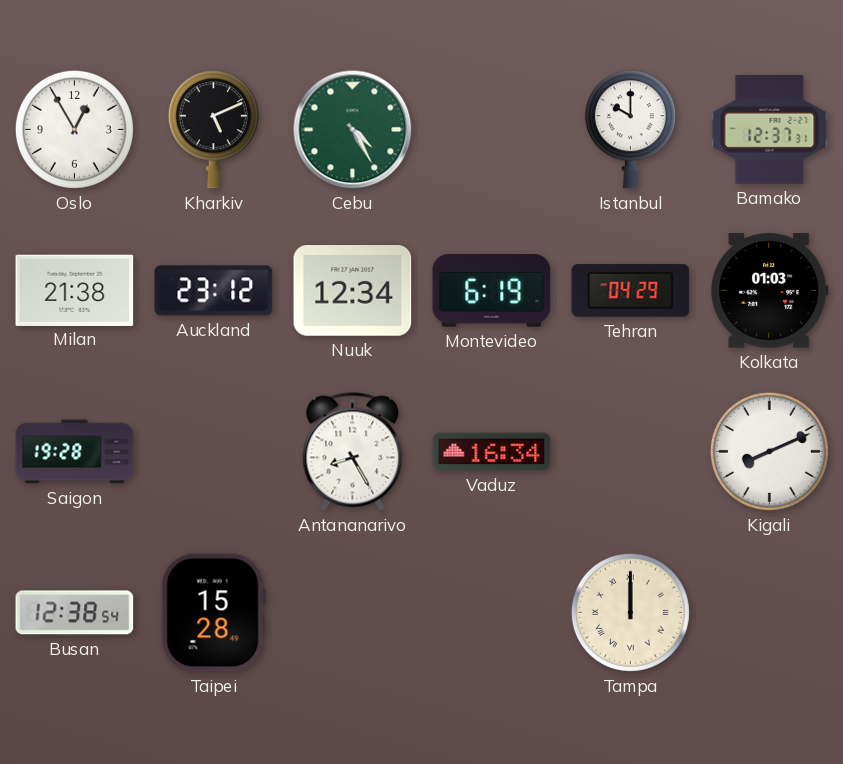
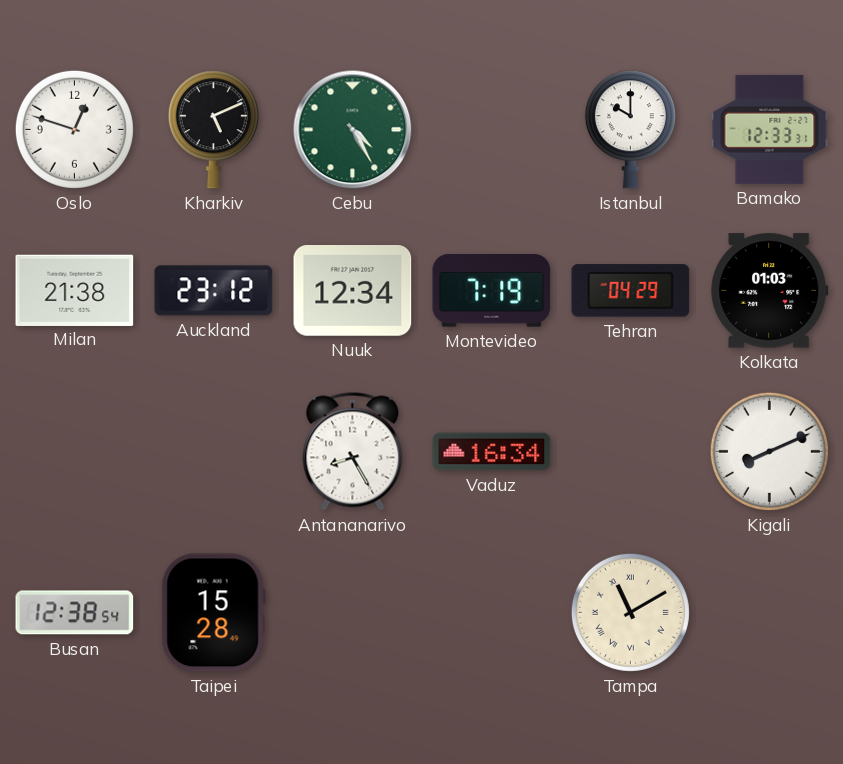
Oslo: 12:55 -> 12:48
Bamako: 12:37 -> 12:33
Montevideo: 6:19 -> 7:19
Saigon: 19:28 -> none
Tampa: 12:00 -> 11:10
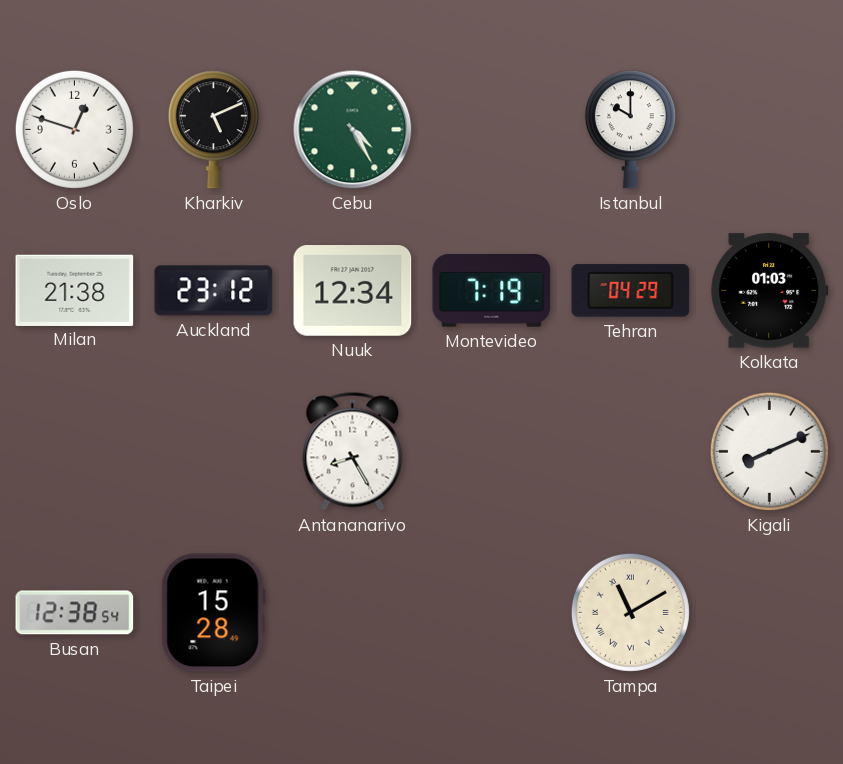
Bamako: 12:33 -> none
Vaduz: 16:34 -> none
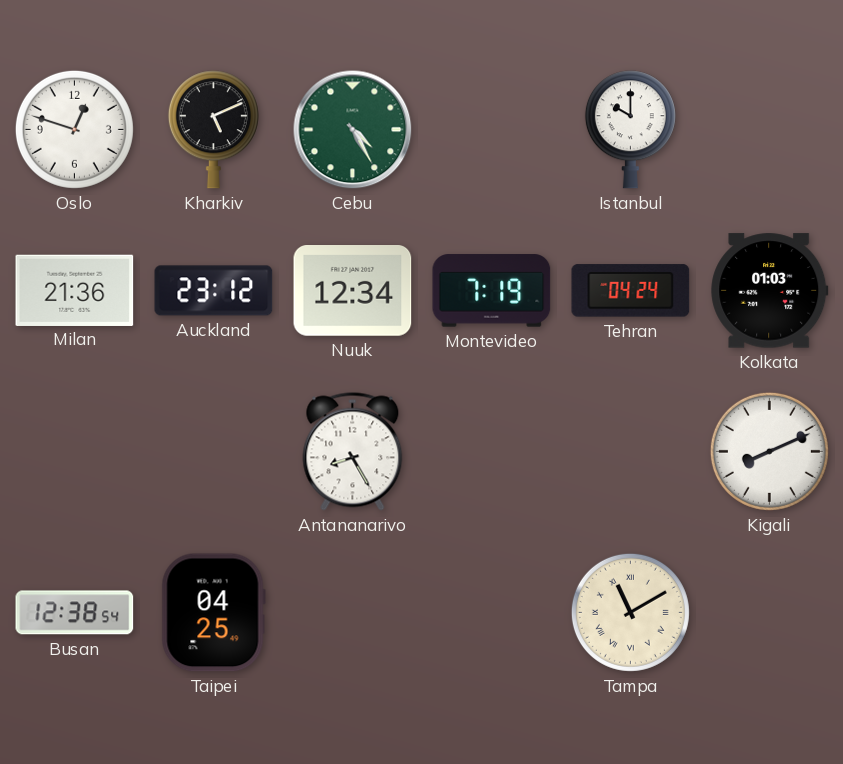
Milan: 21:38 -> 21:36
Tehran: 04:29 -> 04:24
Taipei: 15:28 -> 04:25
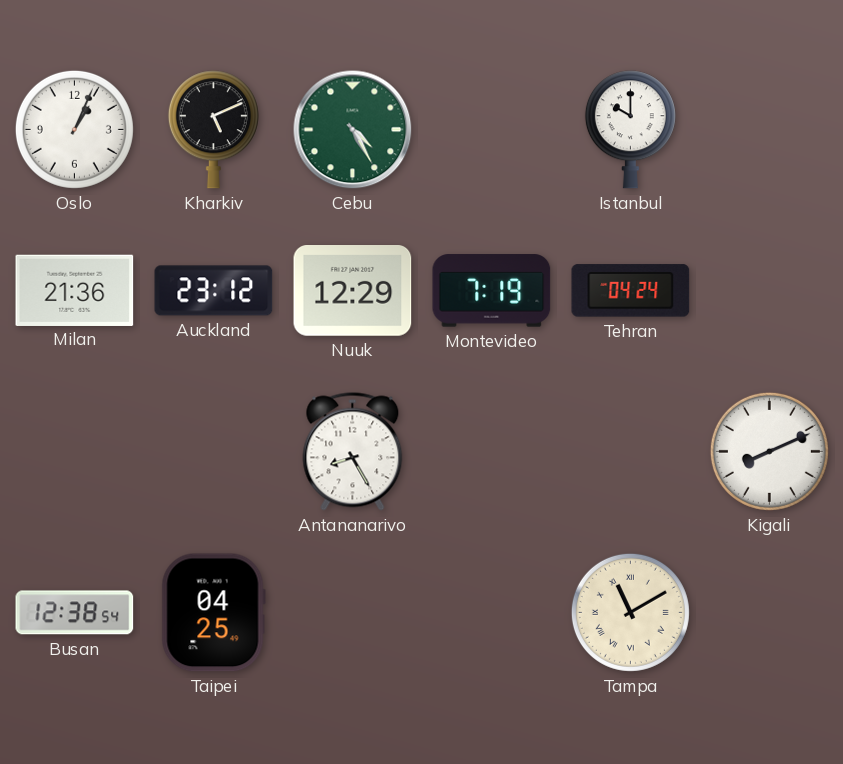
Oslo: 12:48 -> 1:04
Nuuk: 12:34 -> 12:29
Kolkata: 01:03 -> none
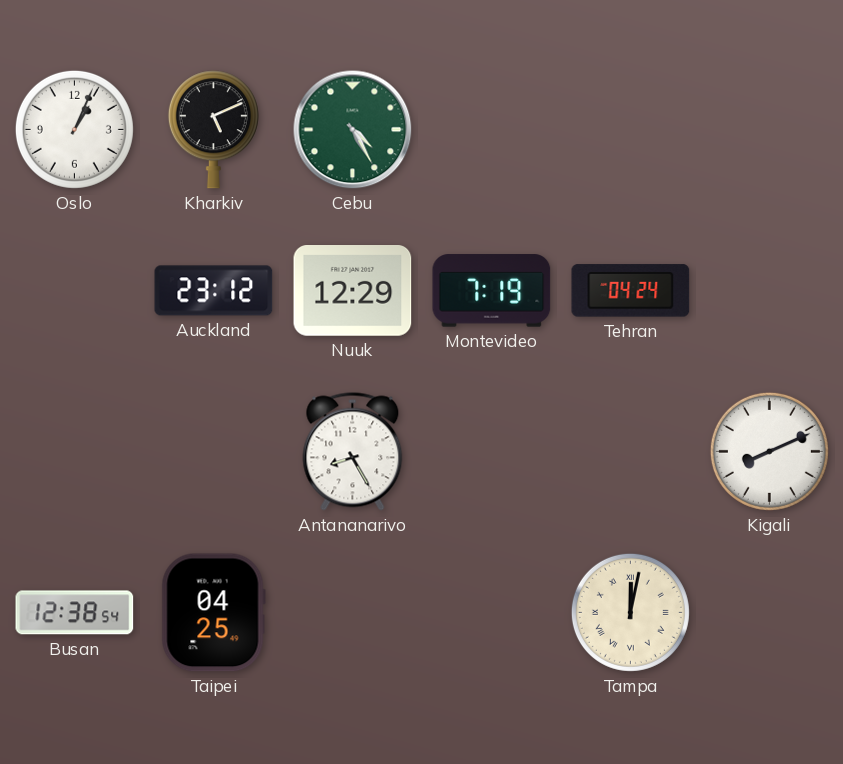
Istanbul: 10:00 -> none
Milan: 21:36 -> none
Tampa: 11:10 -> 12:02
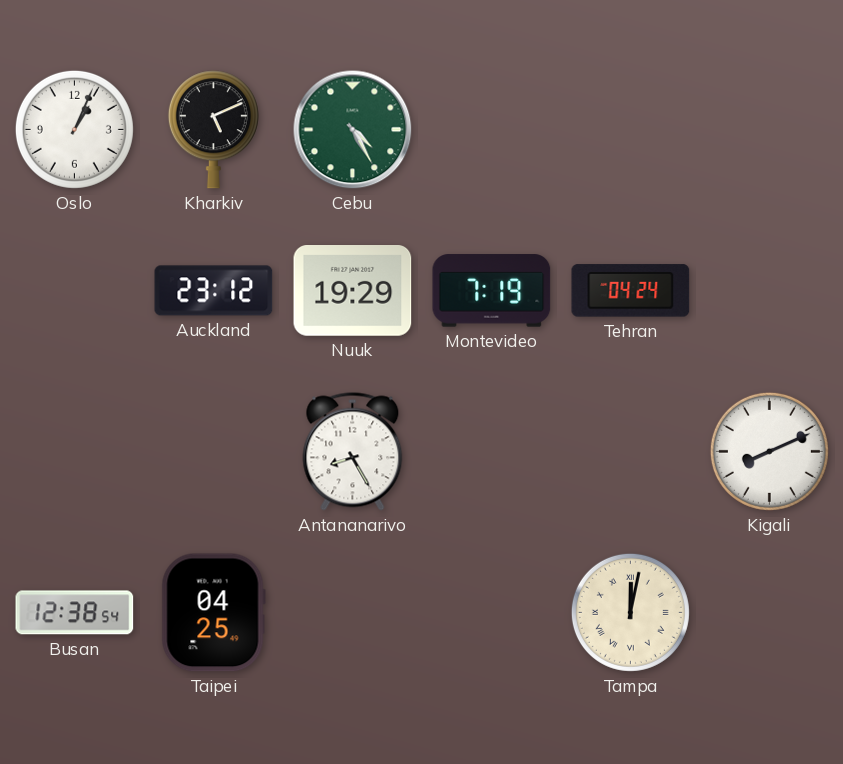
Nuuk: 12:29 -> 19:29
